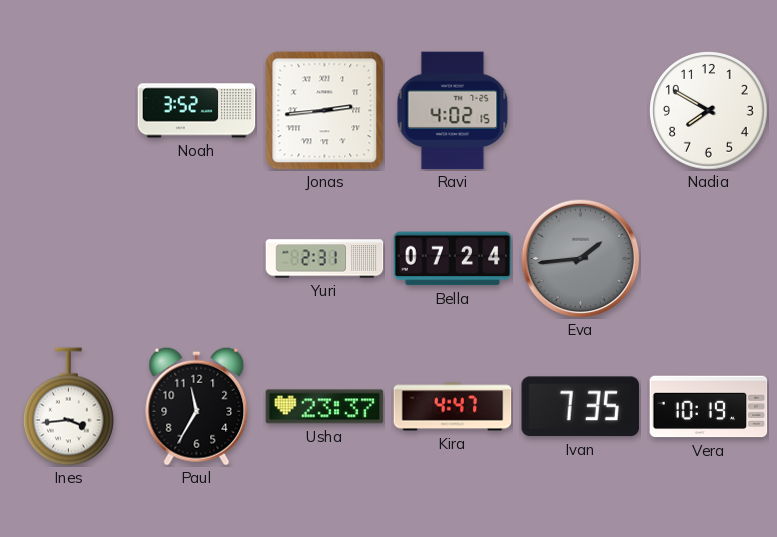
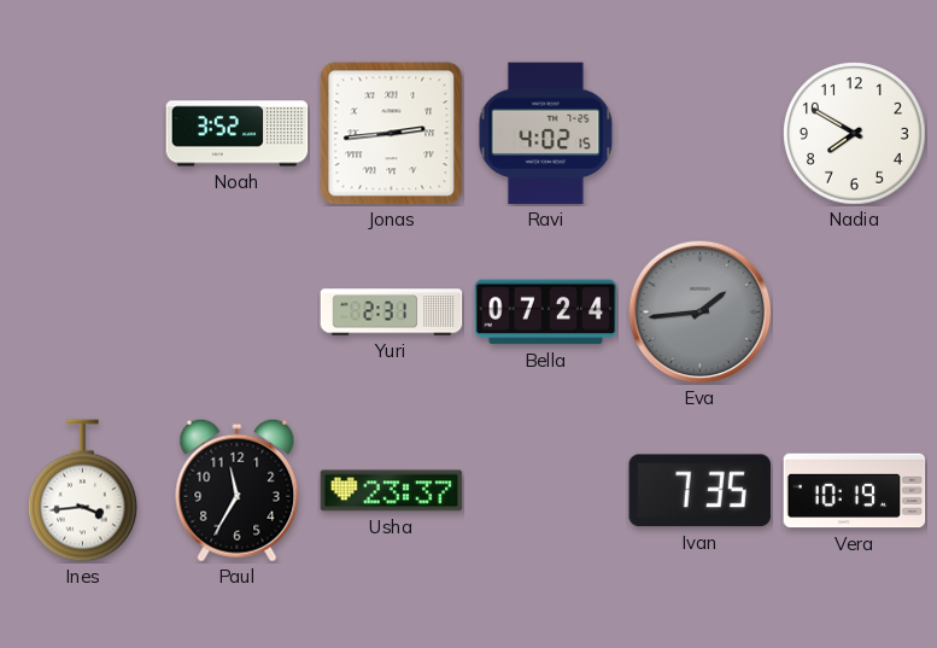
Kira: 4:47 -> none
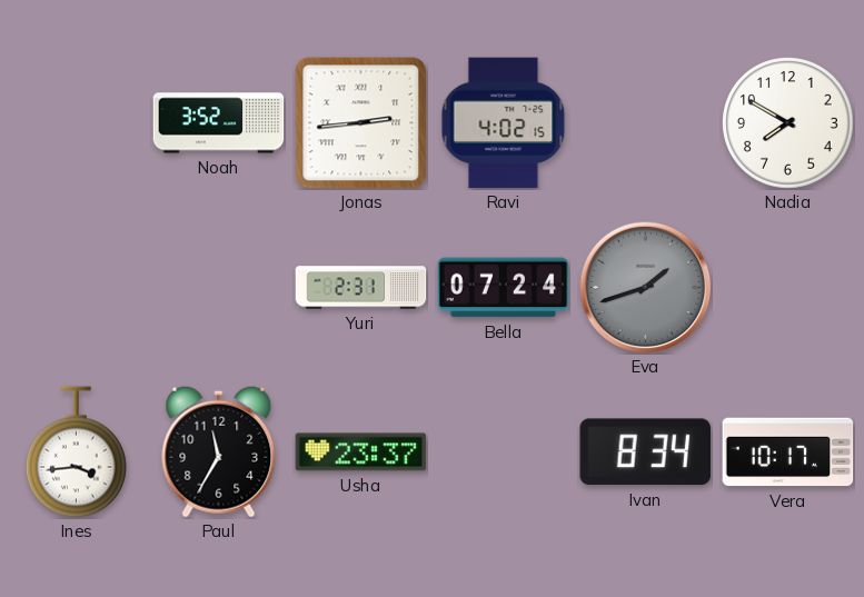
Eva: 1:44 -> 1:42
Ivan: 7:35 -> 8:34
Vera: 10:19 -> 10:17
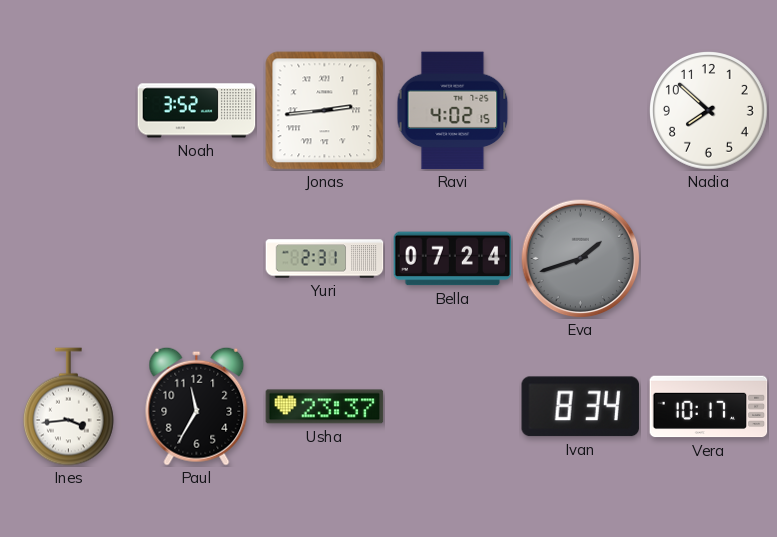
Nadia: 7:50 -> 7:52
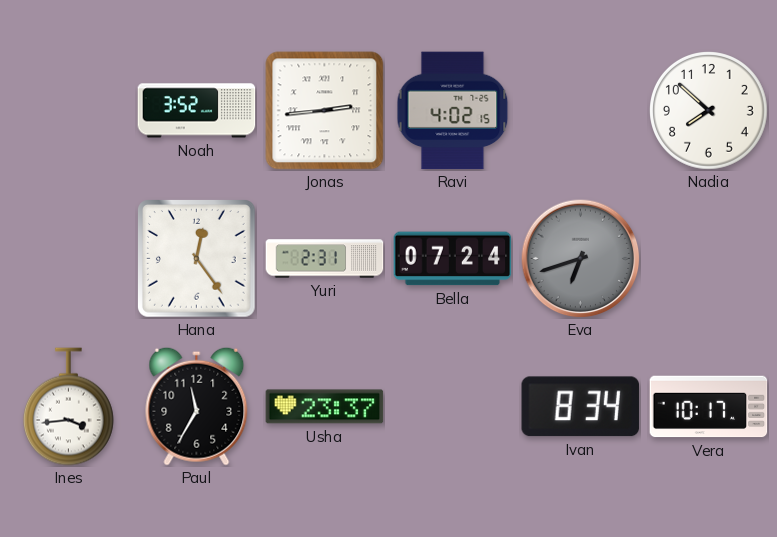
Hana: none -> 12:24
Eva: 1:42 -> 6:42
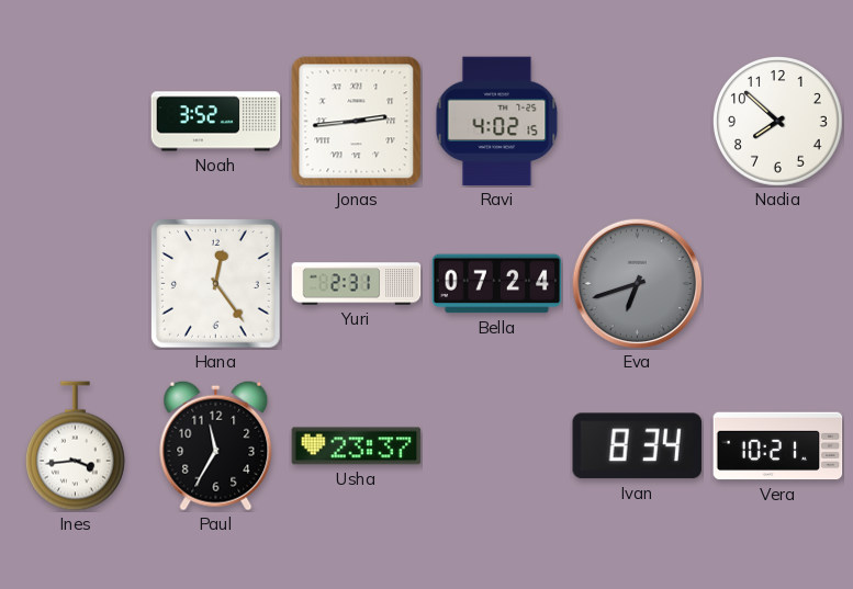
Vera: 10:17 -> 10:21
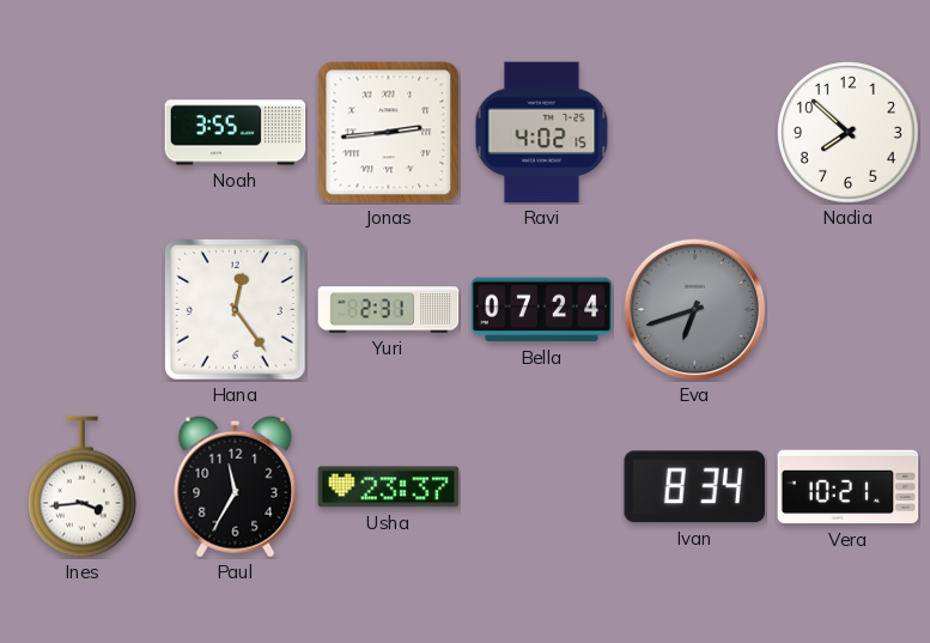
Noah: 3:52 -> 3:55
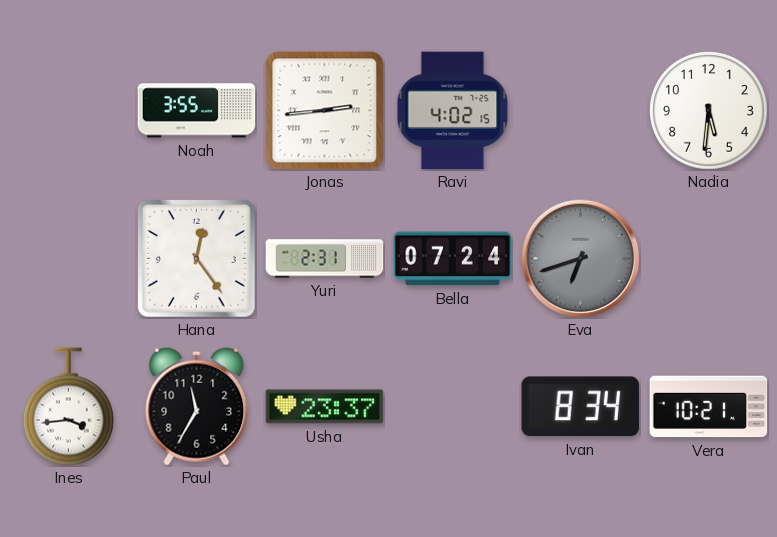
Nadia: 7:52 -> 5:31
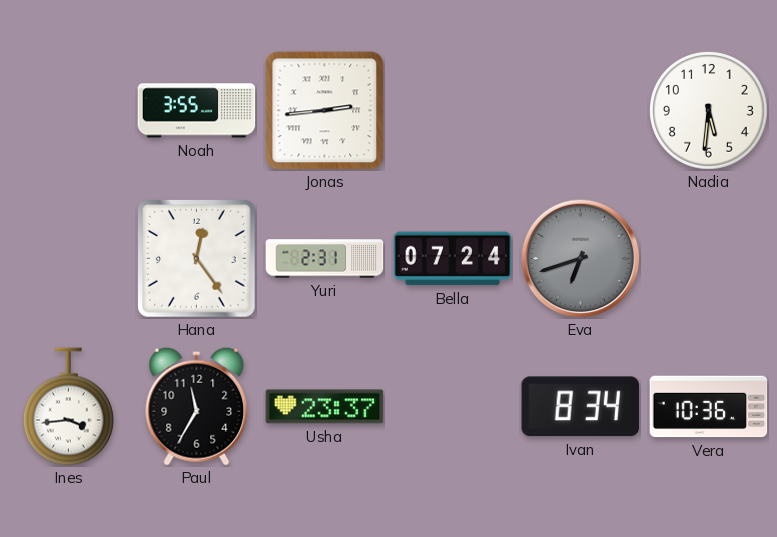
Ravi: 4:02 -> none
Vera: 10:21 -> 10:36
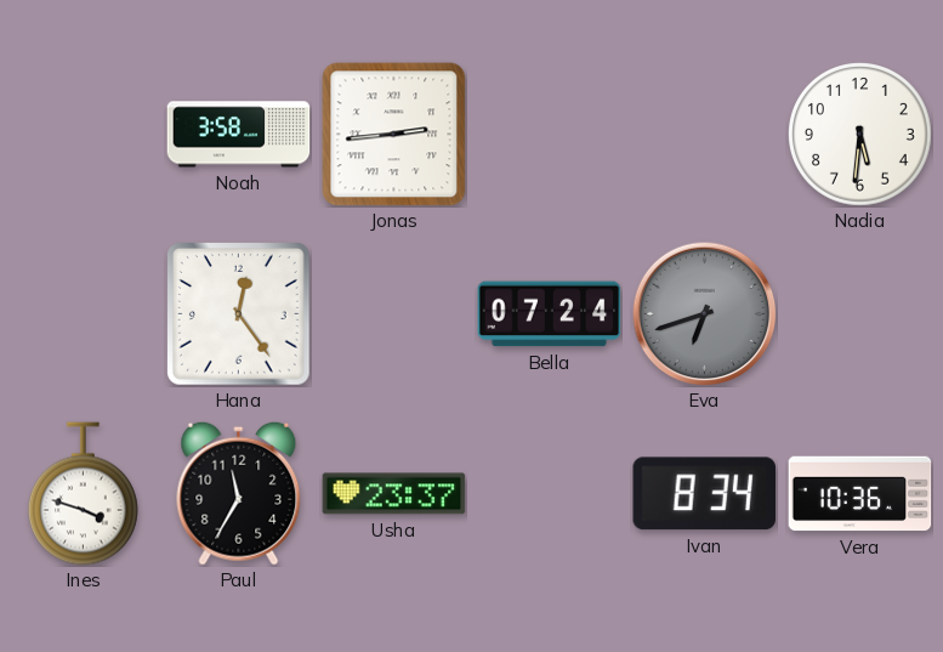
Noah: 3:55 -> 3:58
Yuri: 2:31 -> none
Ines: 3:44 -> 3:48
